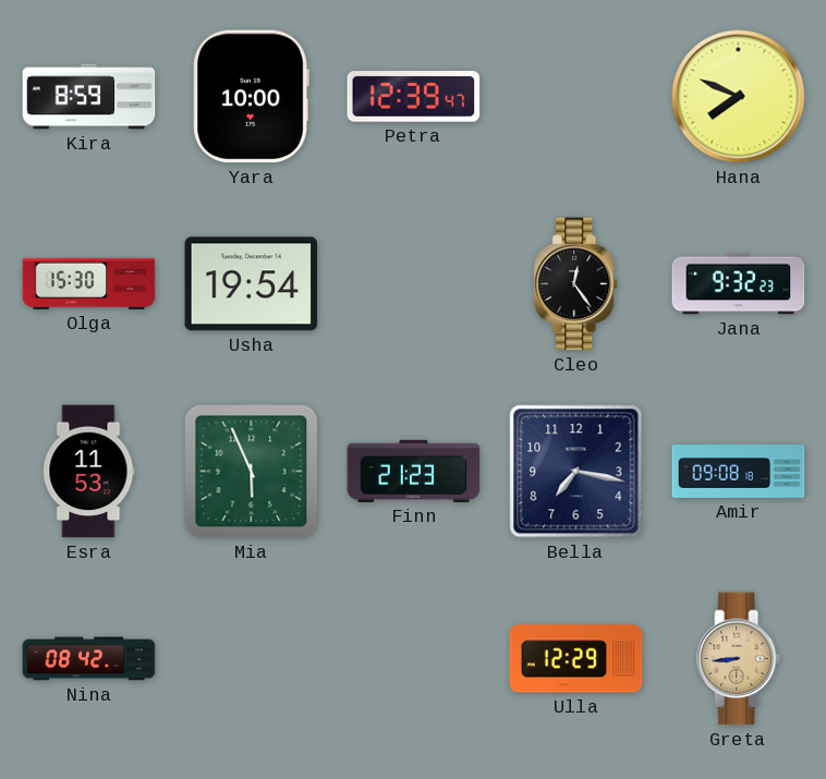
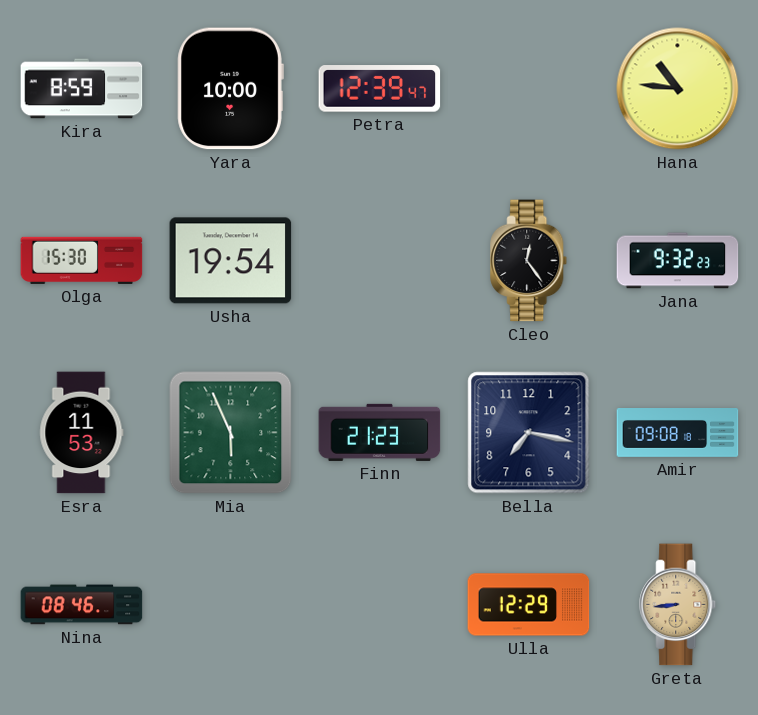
Hana: 7:49 -> 10:46
Nina: 08:42 -> 08:46
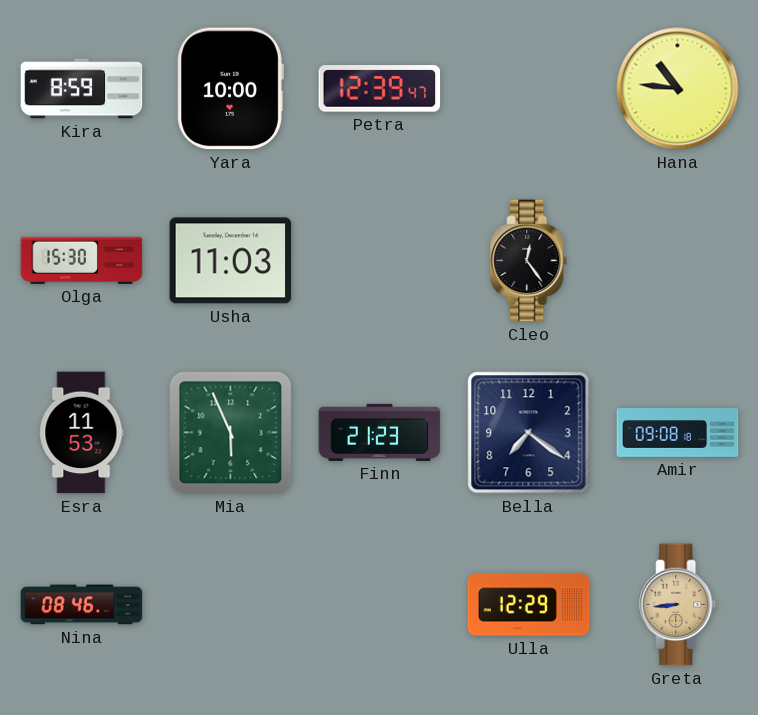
Usha: 19:54 -> 11:03
Jana: 9:32 -> none
Bella: 7:17 -> 7:21
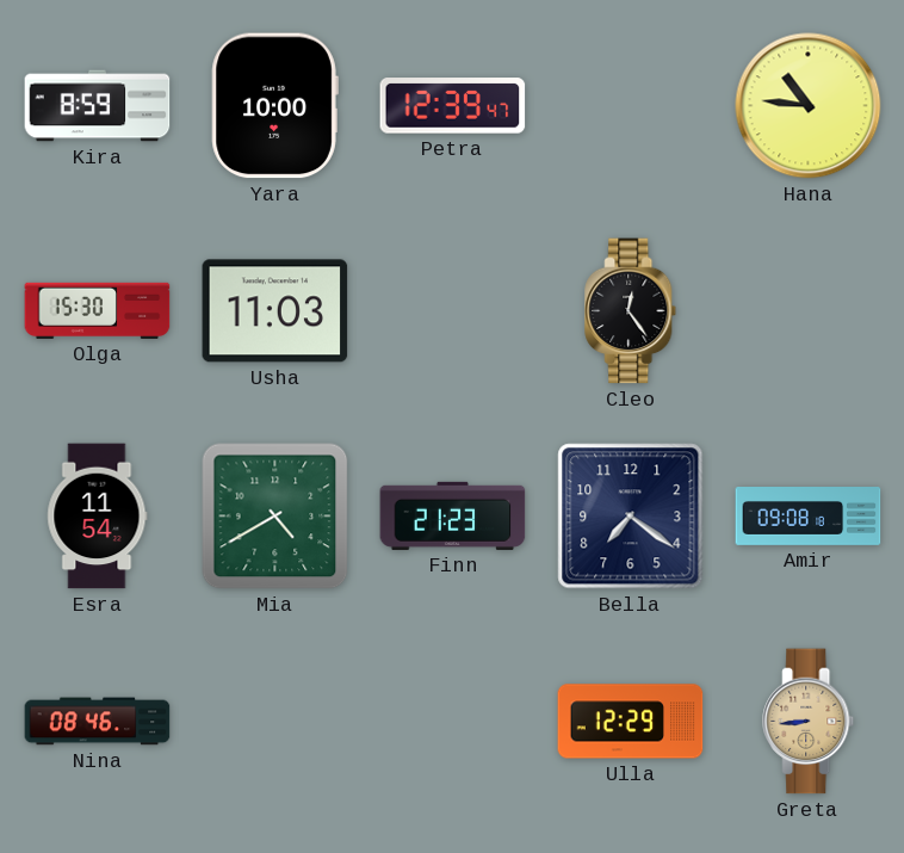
Esra: 11:53 -> 11:54
Mia: 5:56 -> 4:40
